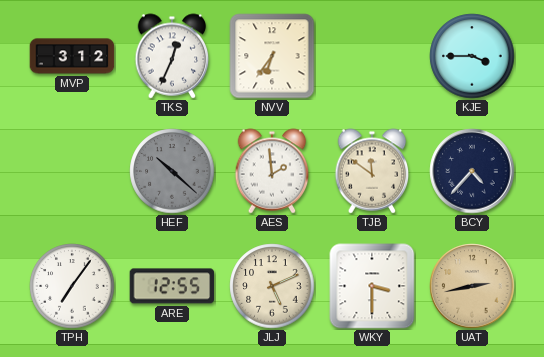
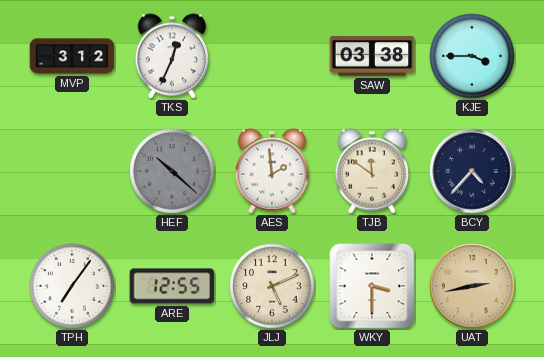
NVV: 6:36 -> none
SAW: none -> 03:38
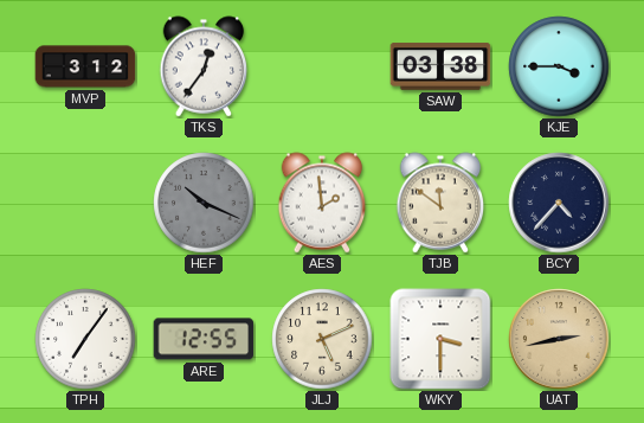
TKS: 12:34 -> 12:36
HEF: 10:22 -> 10:19
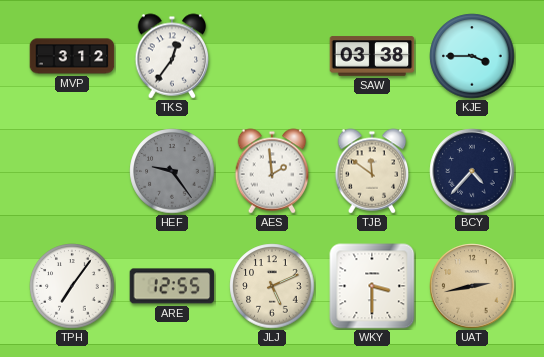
HEF: 10:19 -> 9:24
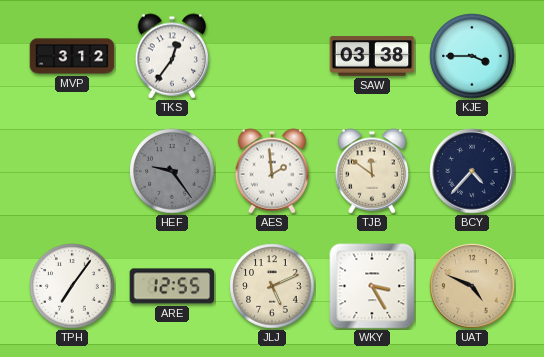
WKY: 3:30 -> 3:25
UAT: 2:43 -> 4:49
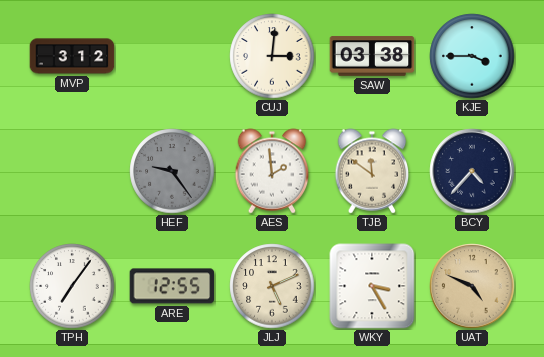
TKS: 12:36 -> none
CUJ: none -> 3:01
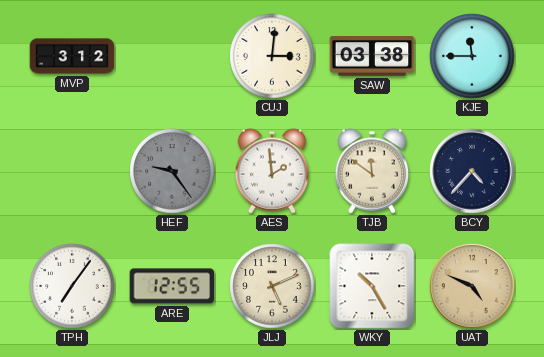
KJE: 3:45 -> 11:45
WKY: 3:25 -> 10:25
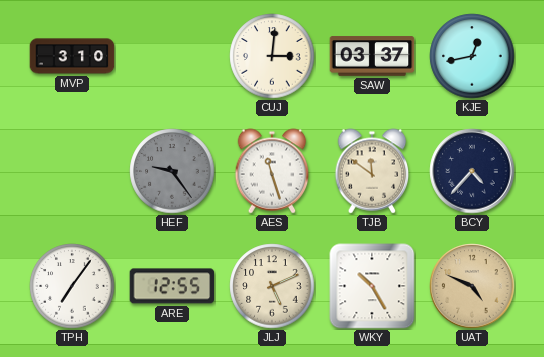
MVP: 3:12 -> 3:10
SAW: 03:38 -> 03:37
KJE: 11:45 -> 12:43
AES: 1:59 -> 11:27
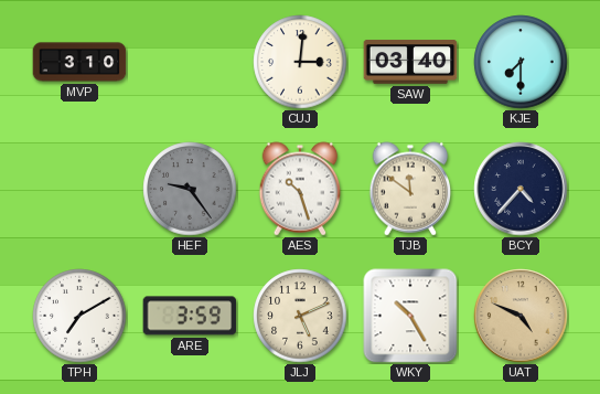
SAW: 03:37 -> 03:40
KJE: 12:43 -> 7:30
AES: 11:27 -> 10:27
TPH: 7:06 -> 7:10
ARE: 12:55 -> 3:59
